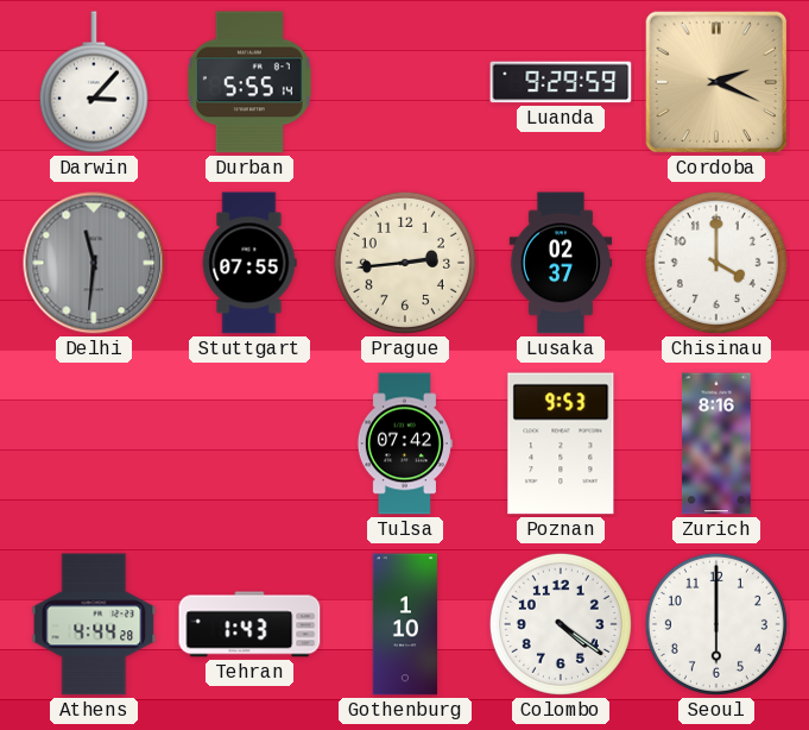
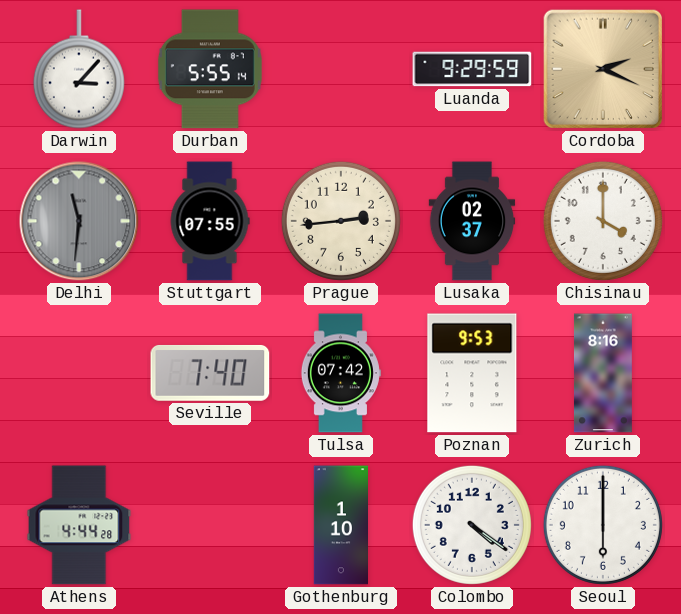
Seville: none -> 7:40
Tehran: 1:43 -> none
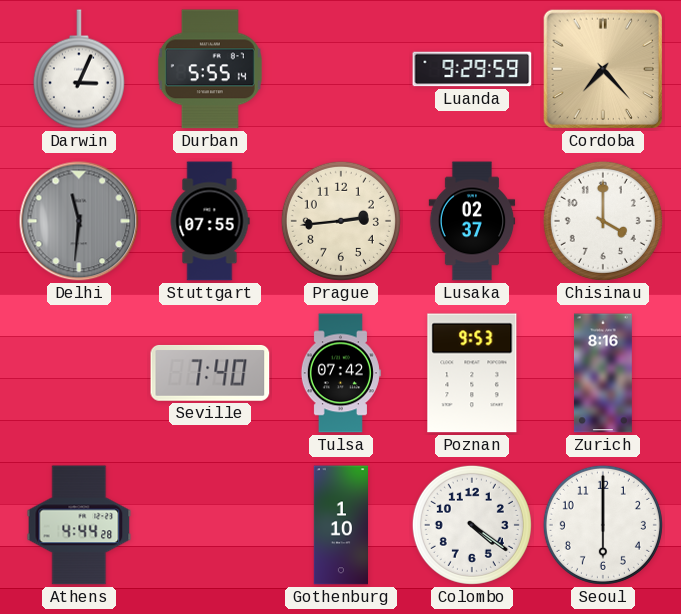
Darwin: 3:07 -> 3:04
Cordoba: 2:19 -> 7:23
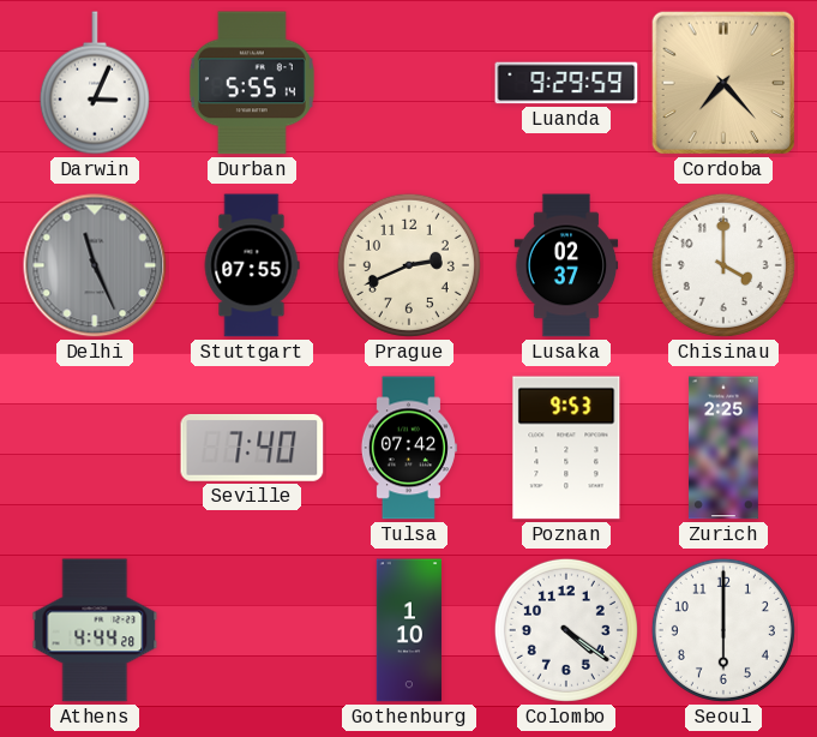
Delhi: 11:31 -> 11:26
Prague: 2:44 -> 2:41
Zurich: 8:16 -> 2:25
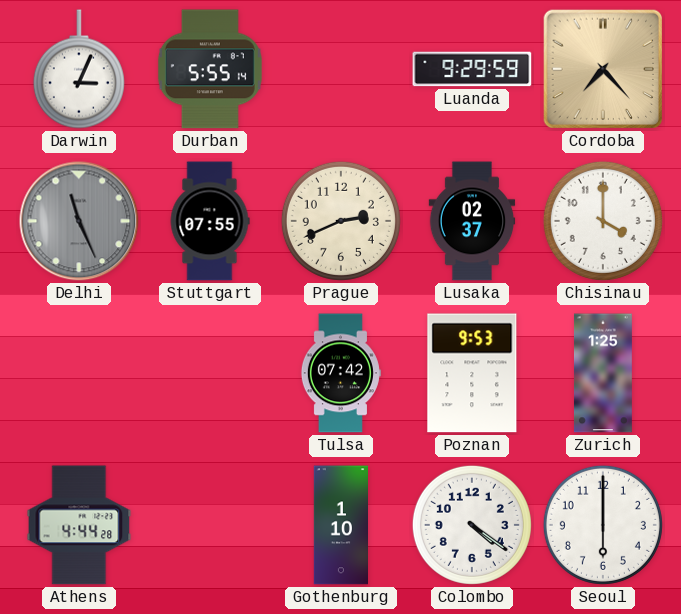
Seville: 7:40 -> none
Zurich: 2:25 -> 1:25
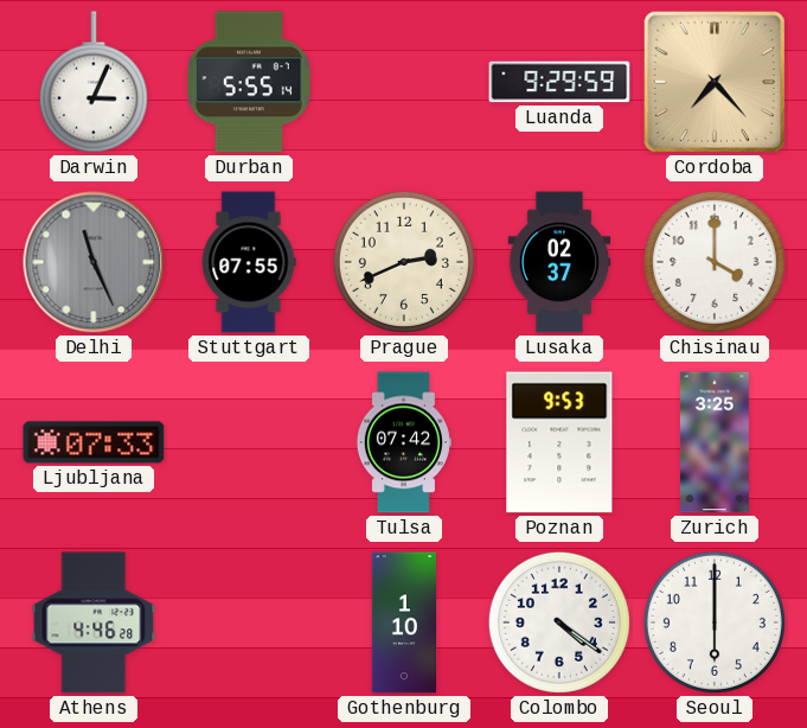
Ljubljana: none -> 07:33
Zurich: 1:25 -> 3:25
Athens: 4:44 -> 4:46
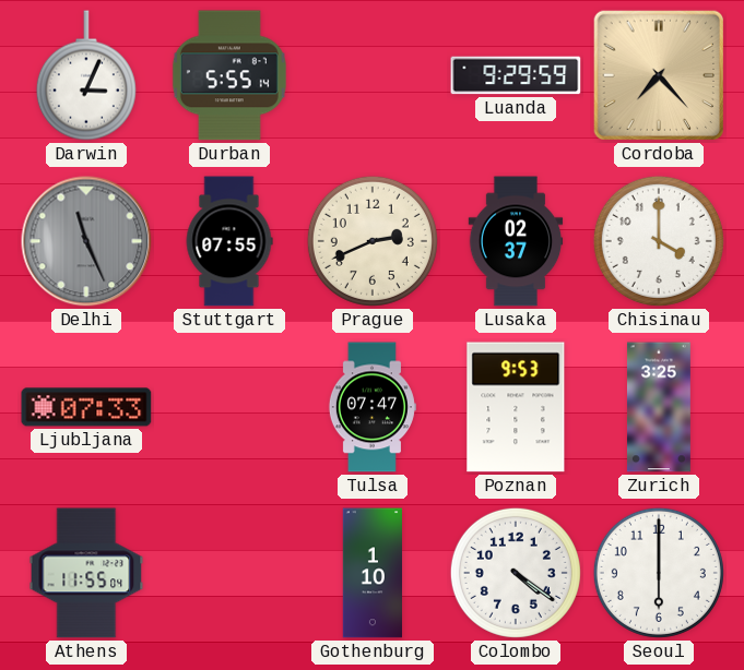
Tulsa: 07:42 -> 07:47
Athens: 4:46 -> 11:55
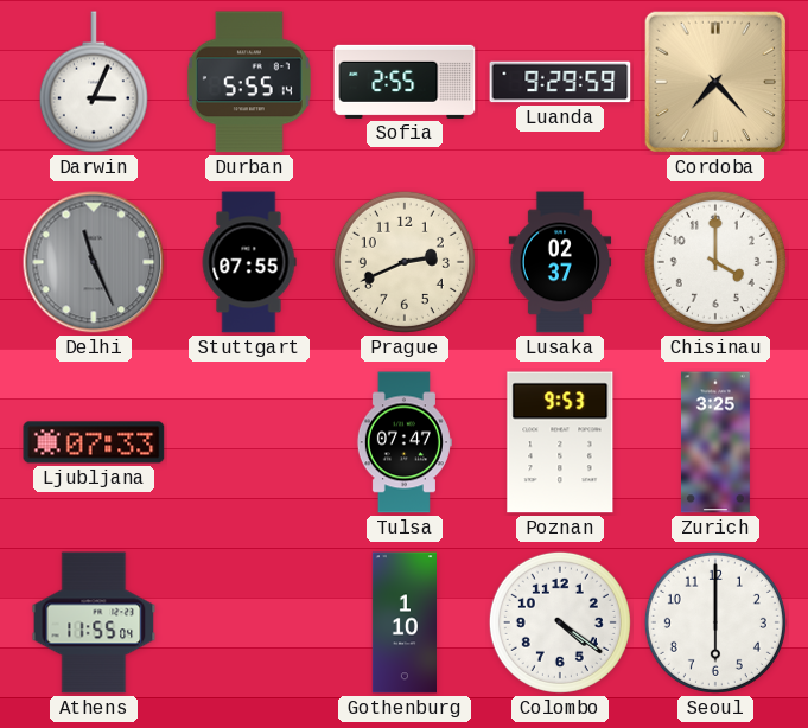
Sofia: none -> 2:55
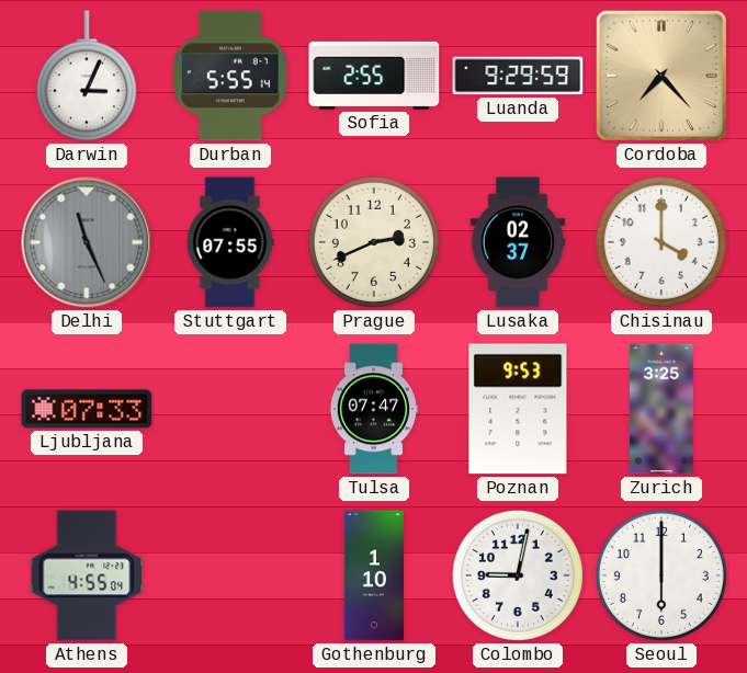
Athens: 11:55 -> 4:55
Colombo: 4:21 -> 9:02
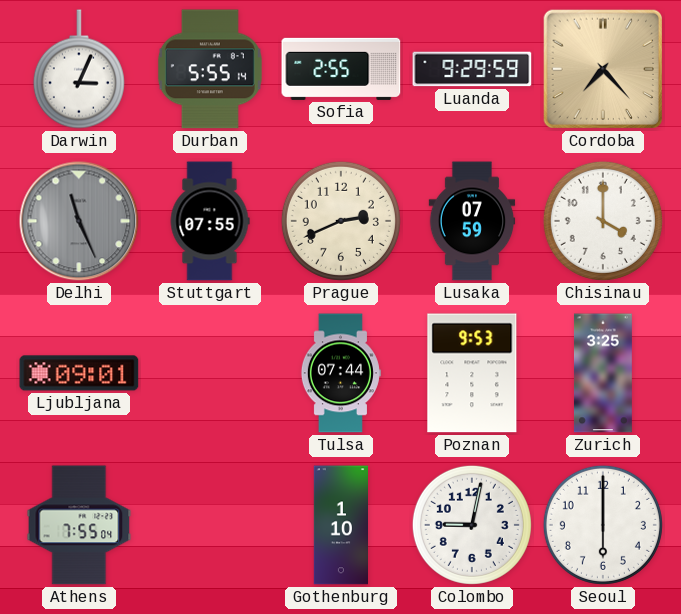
Lusaka: 02:37 -> 07:59
Ljubljana: 07:33 -> 09:01
Tulsa: 07:47 -> 07:44
Athens: 4:55 -> 7:55
